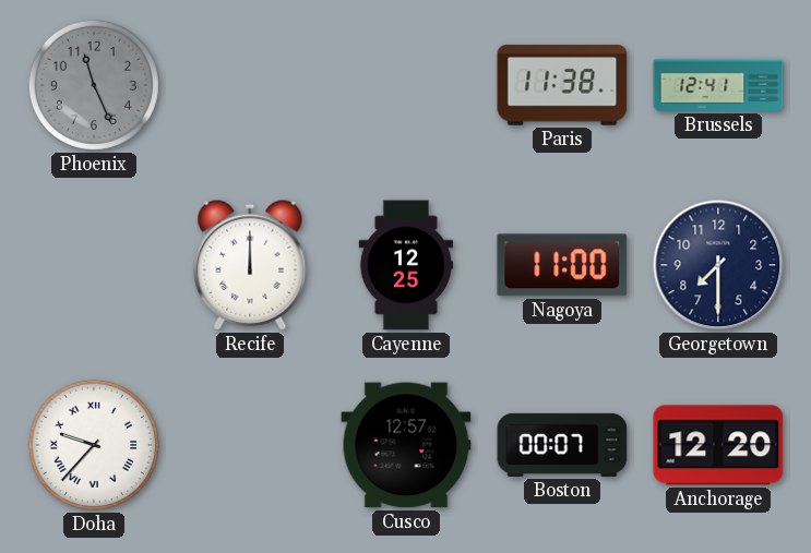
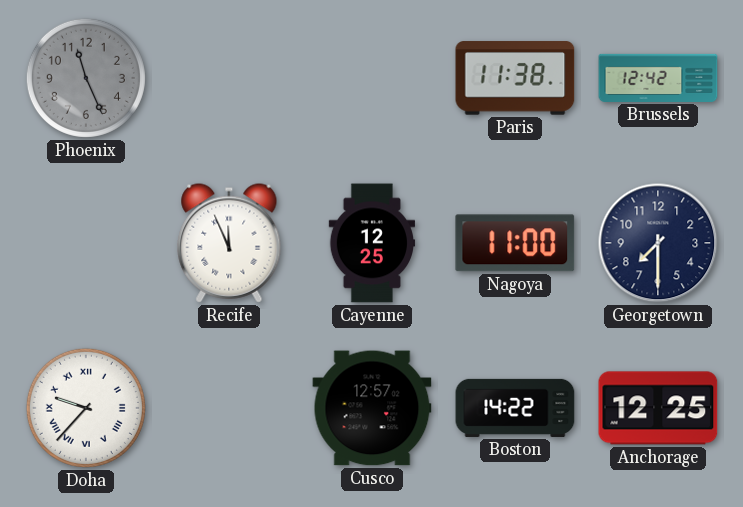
Brussels: 12:41 -> 12:42
Recife: 12:00 -> 11:56
Boston: 00:07 -> 14:22
Anchorage: 12:20 -> 12:25
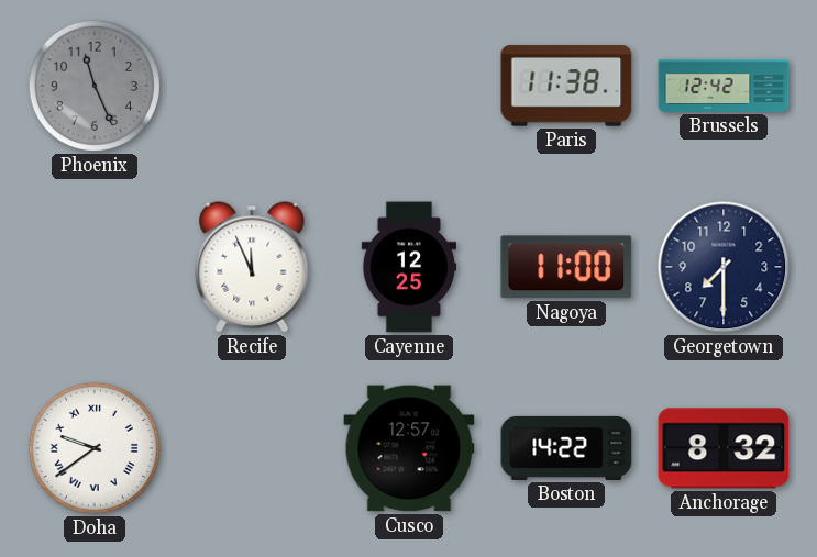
Doha: 9:37 -> 9:39
Anchorage: 12:25 -> 8:32
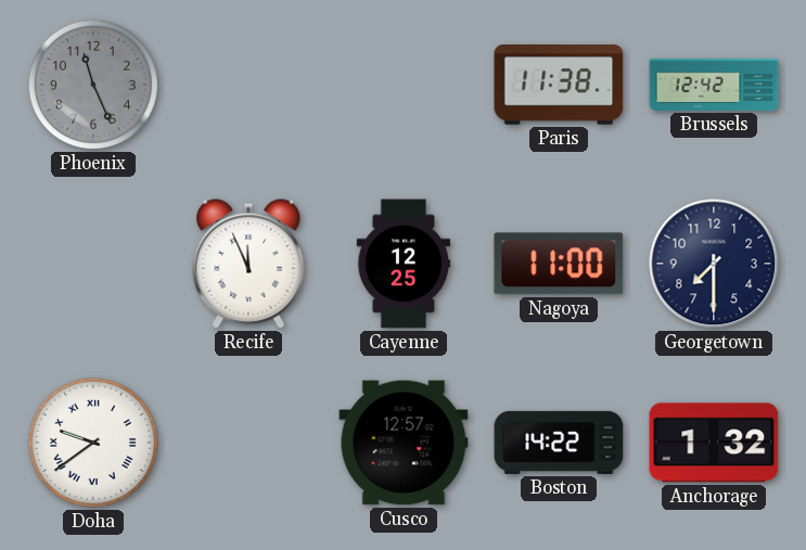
Anchorage: 8:32 -> 1:32
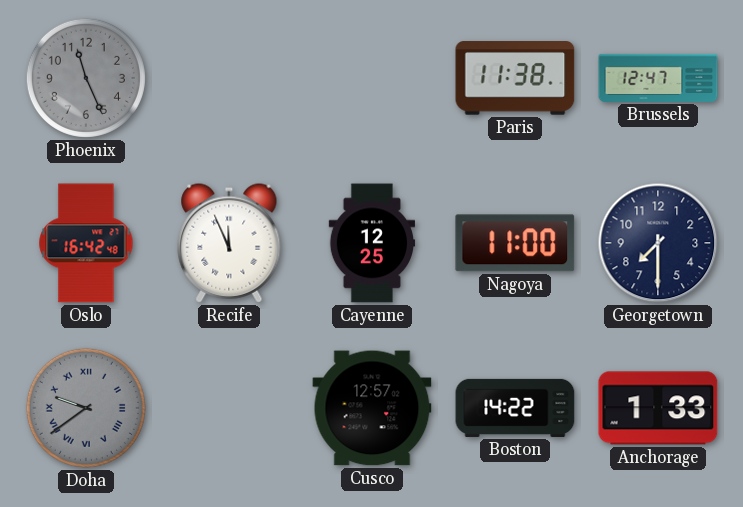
Brussels: 12:42 -> 12:47
Oslo: none -> 16:42
Doha dial: white -> grey
Anchorage: 1:32 -> 1:33
